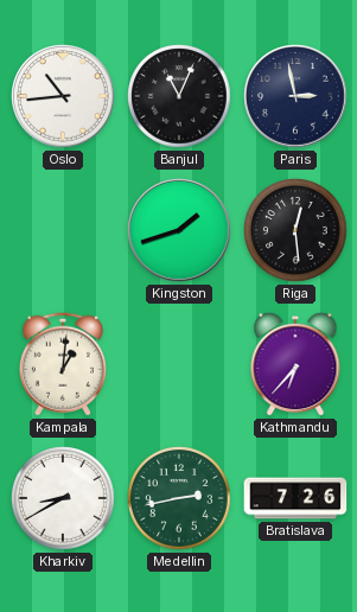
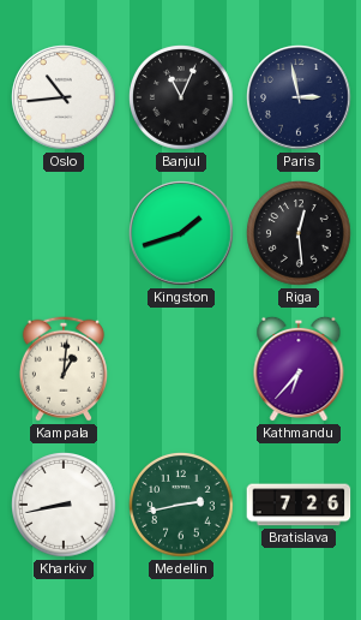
Kharkiv: 8:40 -> 8:43
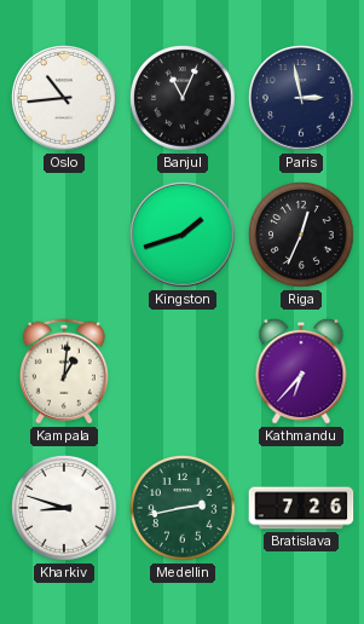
Riga: 12:29 -> 12:34
Kharkiv: 8:43 -> 8:48
